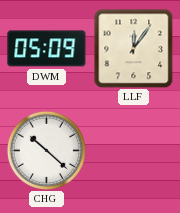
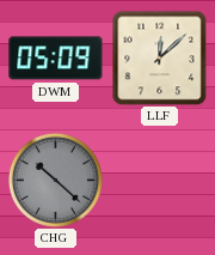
LLF: 12:06 -> 12:08
CHG dial: white -> grey
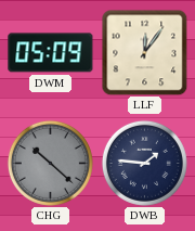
LLF: 12:08 -> 12:06
DWB: none -> 1:46
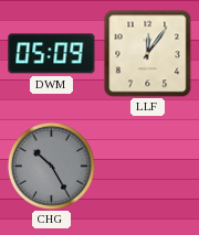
CHG: 10:22 -> 10:25
DWB: 1:46 -> none
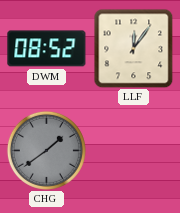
DWM: 05:09 -> 08:52
CHG: 10:25 -> 1:39
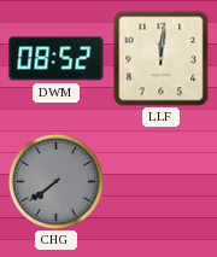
LLF: 12:06 -> 12:01
CHG: 1:39 -> 7:39
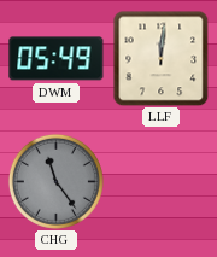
DWM: 08:52 -> 05:49
CHG: 7:39 -> 11:24
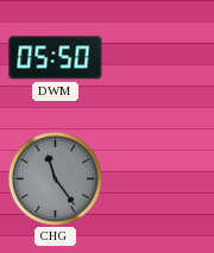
DWM: 05:49 -> 05:50
LLF: 12:01 -> none
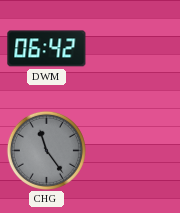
DWM: 05:50 -> 06:42
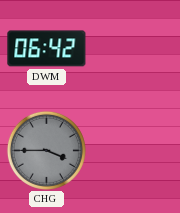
CHG: 11:24 -> 3:45
